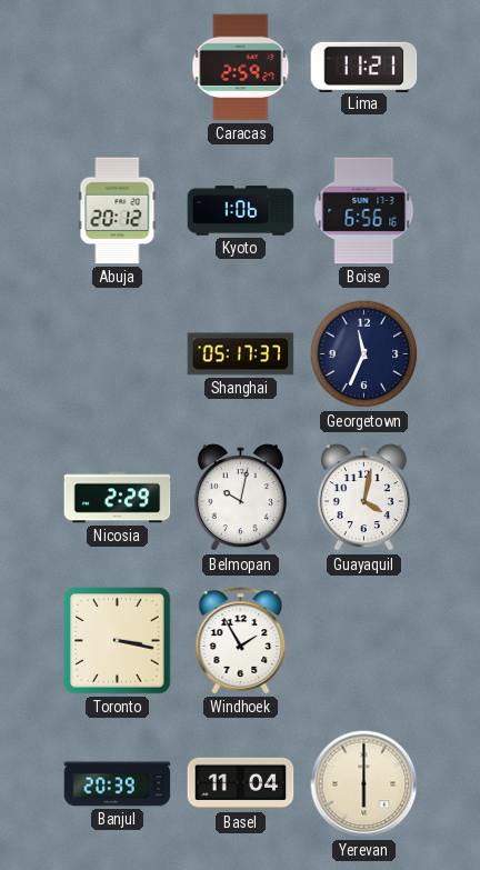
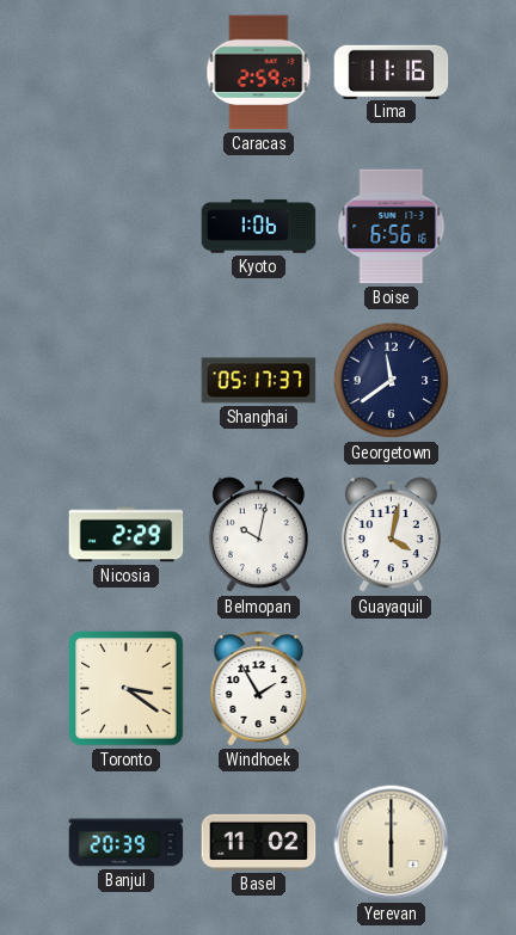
Lima: 11:21 -> 11:16
Abuja: 20:12 -> none
Georgetown: 11:34 -> 11:39
Toronto: 3:17 -> 3:21
Basel: 11:04 -> 11:02
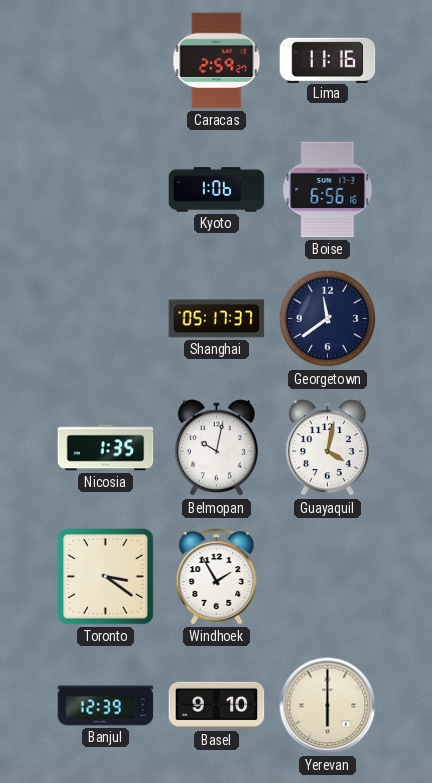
Nicosia: 2:29 -> 1:35
Banjul: 20:39 -> 12:39
Basel: 11:02 -> 9:10
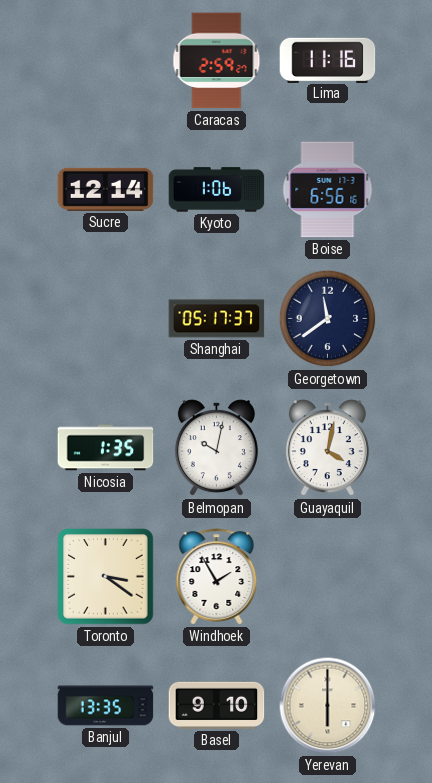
Sucre: none -> 12:14
Banjul: 12:39 -> 13:35
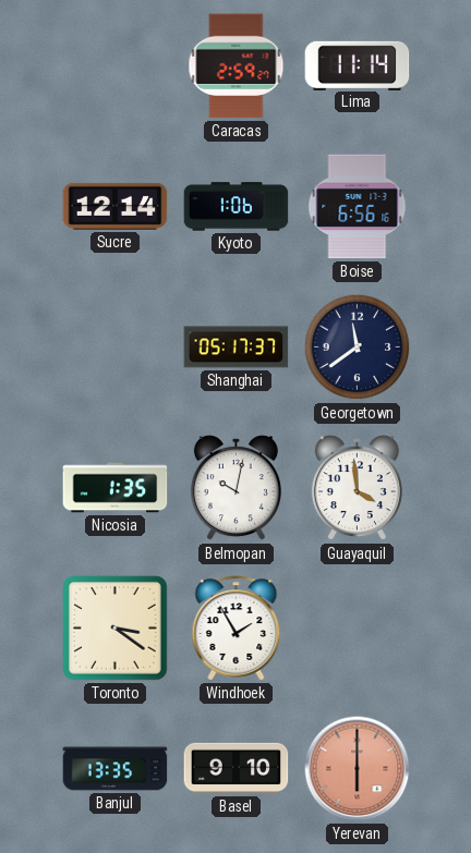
Lima: 11:16 -> 11:14
Guayaquil: 4:02 -> 3:59
Yerevan dial: cream -> salmon
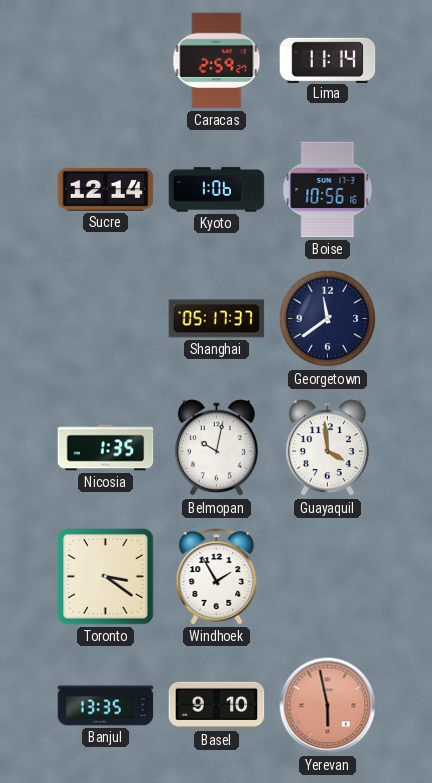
Boise: 6:56 -> 10:56
Yerevan: 6:00 -> 5:58
